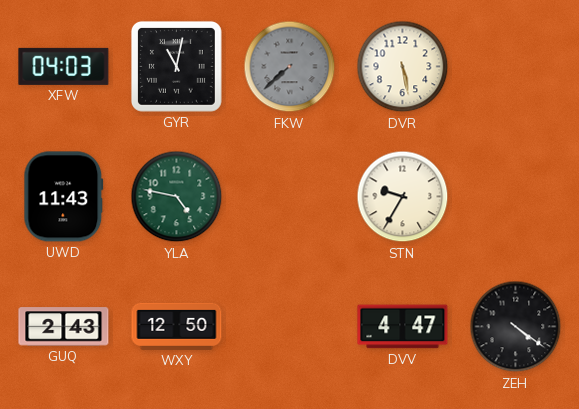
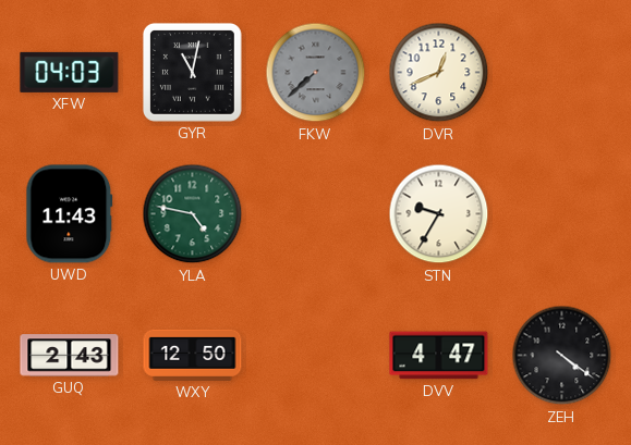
DVR: 5:28 -> 12:41
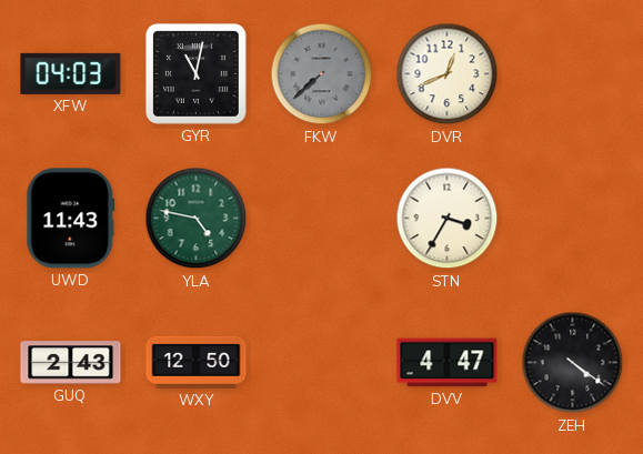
STN: 9:35 -> 3:35
